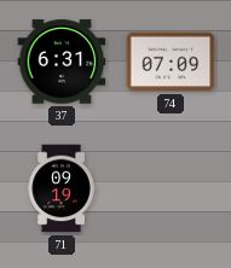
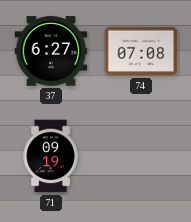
37: 6:31 -> 6:27
74: 07:09 -> 07:08
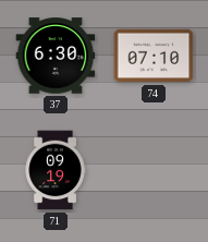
37: 6:27 -> 6:30
74: 07:08 -> 07:10
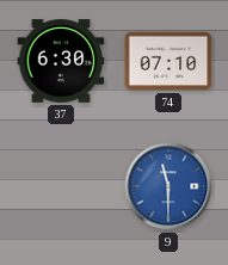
71: 09:19 -> none
9: none -> 11:30
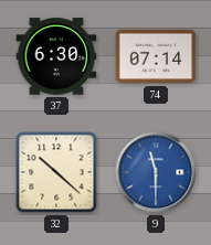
74: 07:10 -> 07:14
32: none -> 10:22
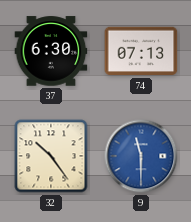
74: 07:14 -> 07:13
32: 10:22 -> 10:24
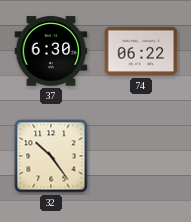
74: 07:13 -> 06:22
9: 11:30 -> none
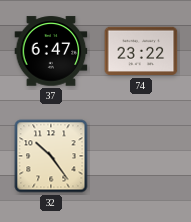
37: 6:30 -> 6:47
74: 06:22 -> 23:22
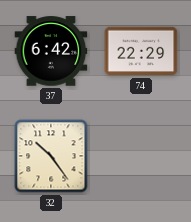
37: 6:47 -> 6:42
74: 23:22 -> 22:29
